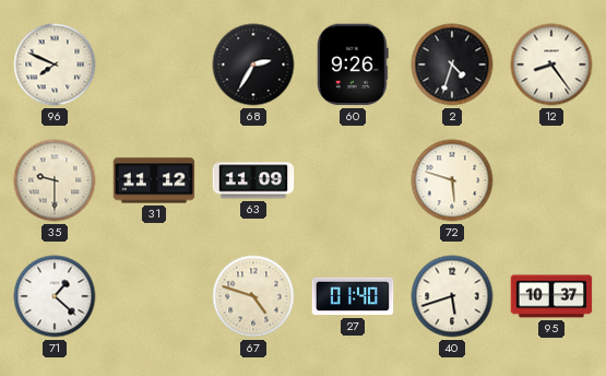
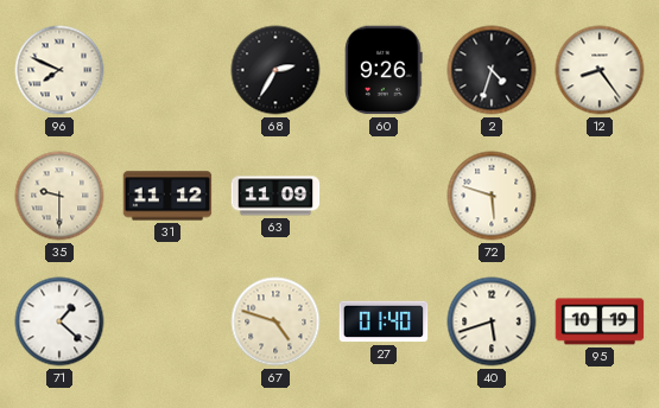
95: 10:37 -> 10:19
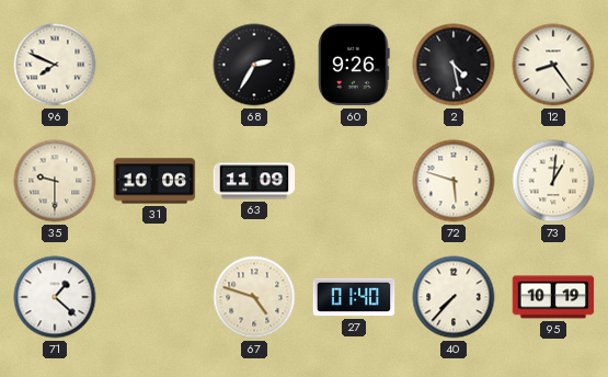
2: 4:33 -> 4:28
31: 11:12 -> 10:06
73: none -> 1:01
40: 5:42 -> 7:37
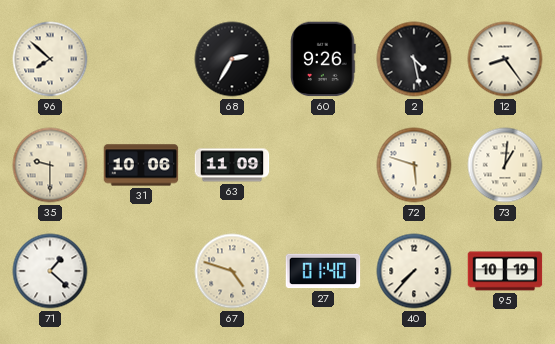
96: 7:49 -> 7:52
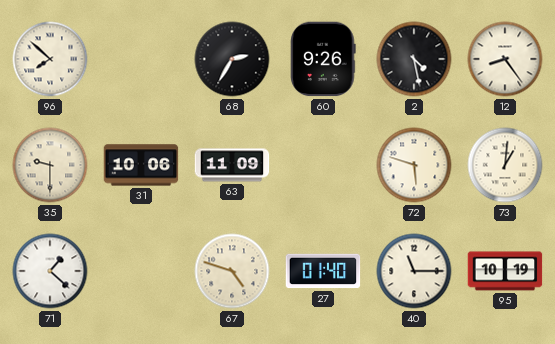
40: 7:37 -> 11:15
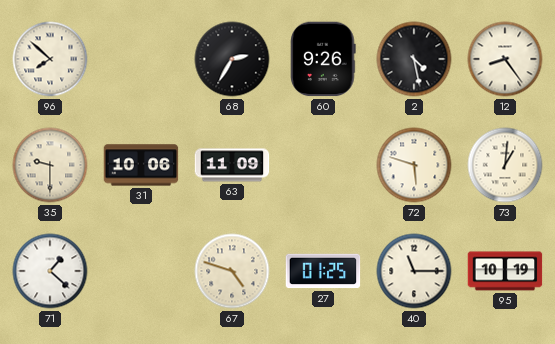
27: 01:40 -> 01:25
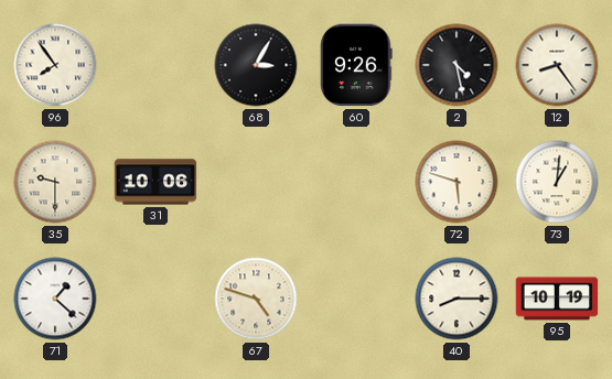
96: 7:52 -> 7:54
68: 2:35 -> 3:05
63: 11:09 -> none
27: 01:25 -> none
40: 11:15 -> 8:15
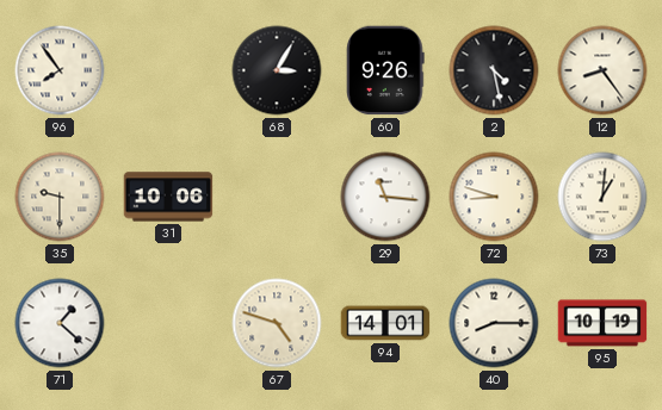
29: none -> 11:16
72: 5:48 -> 8:48
94: none -> 14:01
